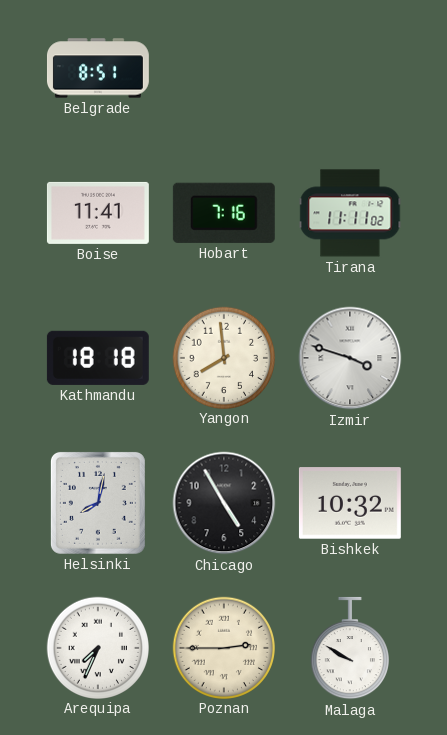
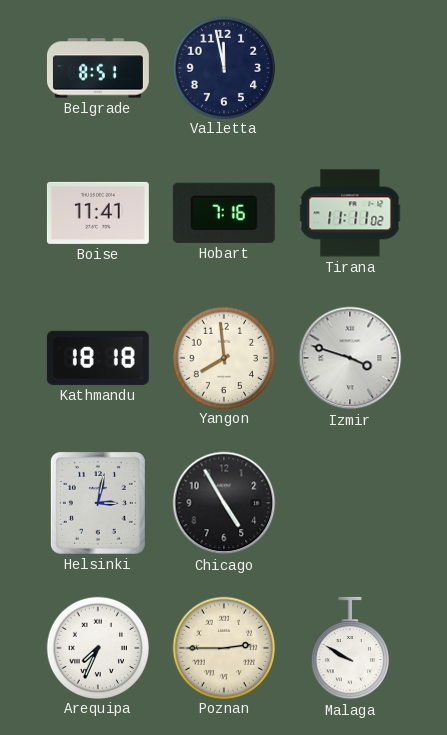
Valletta: none -> 11:58
Helsinki: 8:02 -> 3:02
Bishkek: 10:32 -> none
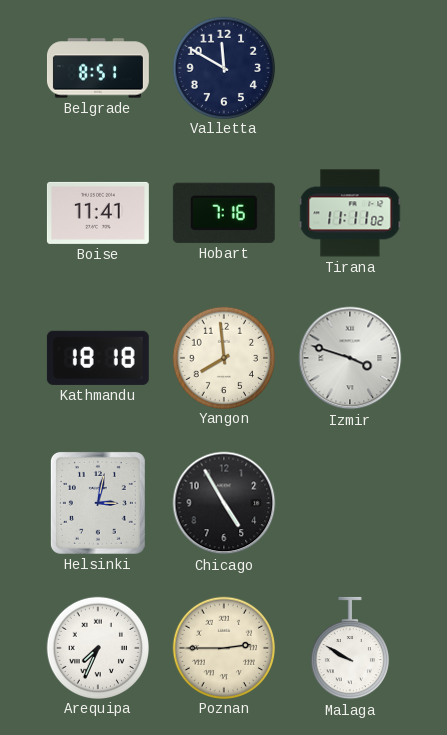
Valletta: 11:58 -> 11:50
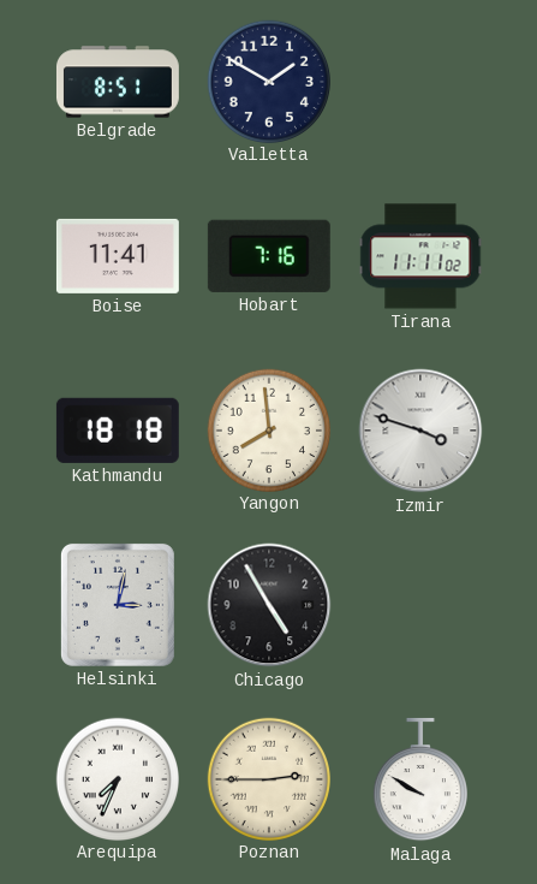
Valletta: 11:50 -> 1:50
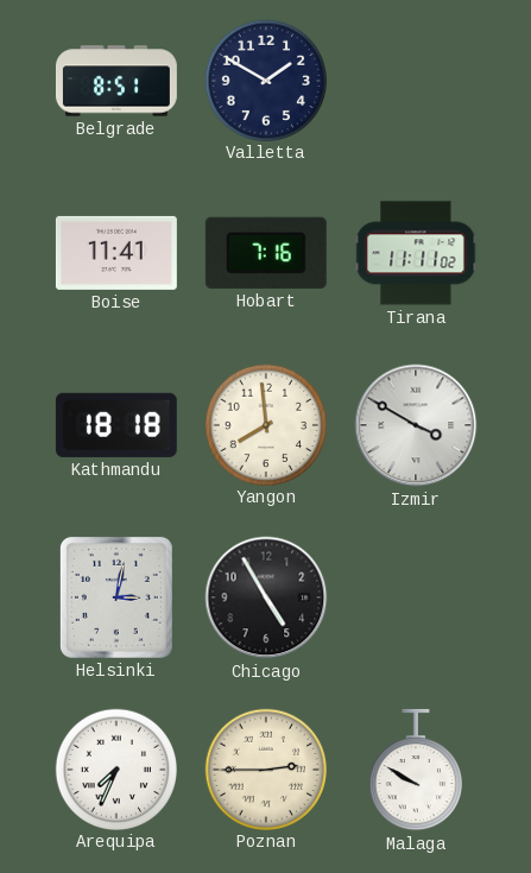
Izmir: 3:48 -> 3:50
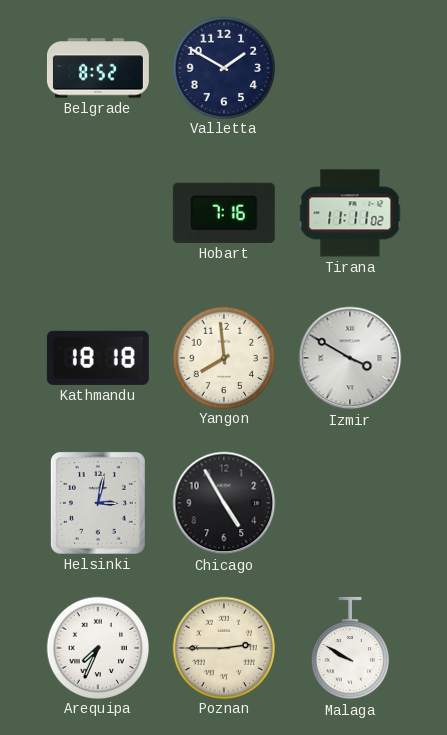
Belgrade: 8:51 -> 8:52
Boise: 11:41 -> none
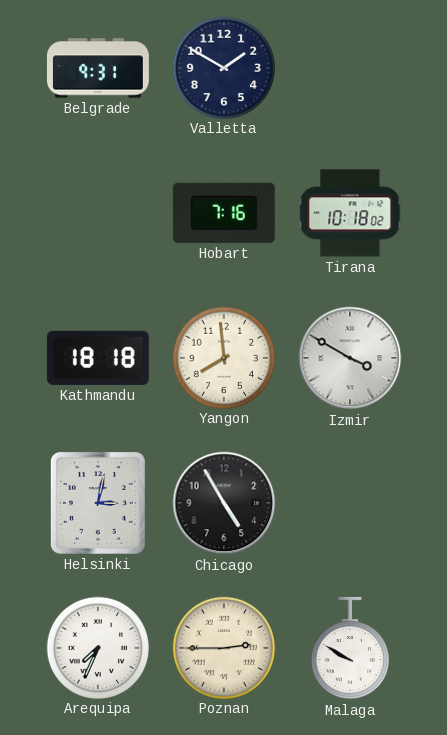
Belgrade: 8:52 -> 9:31
Tirana: 11:11 -> 10:18
